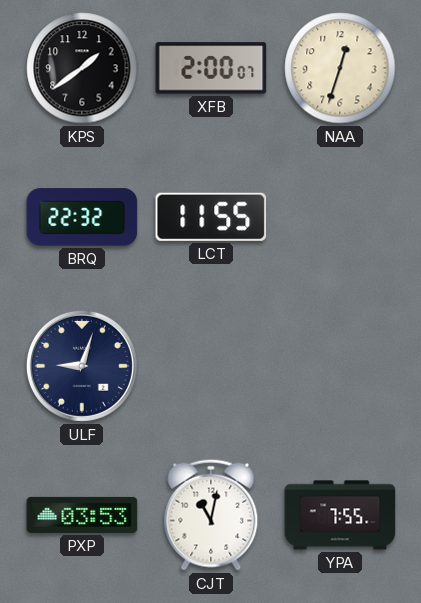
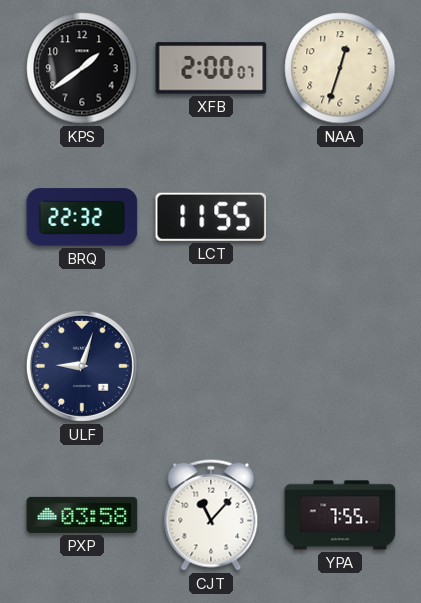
PXP: 03:53 -> 03:58
CJT: 11:02 -> 11:07
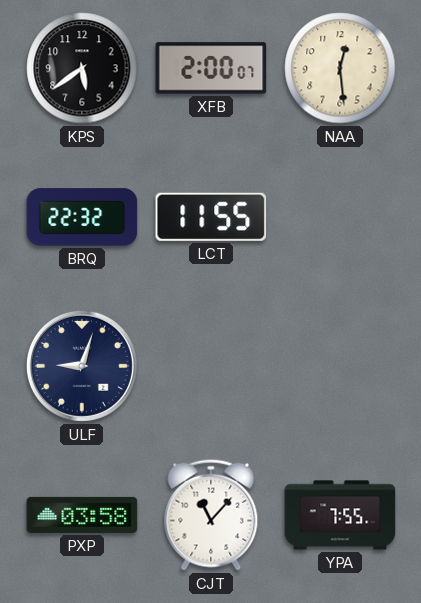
KPS: 1:39 -> 5:39
NAA: 12:33 -> 12:29
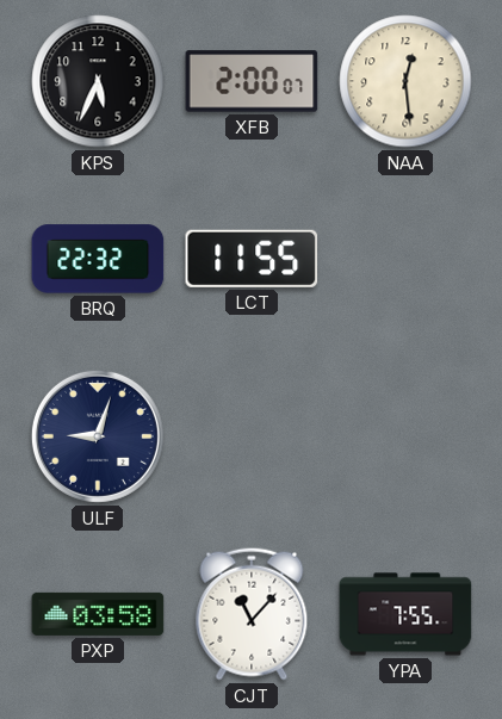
KPS: 5:39 -> 5:34
